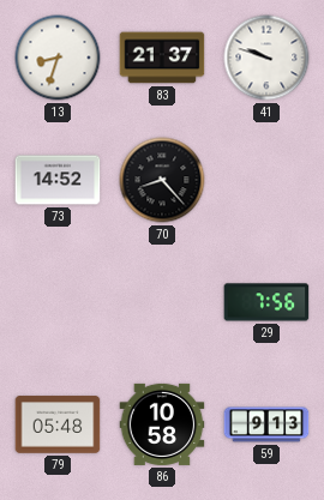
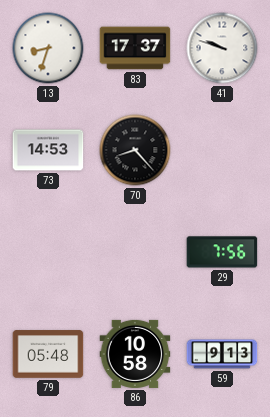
83: 21:37 -> 17:37
73: 14:52 -> 14:53
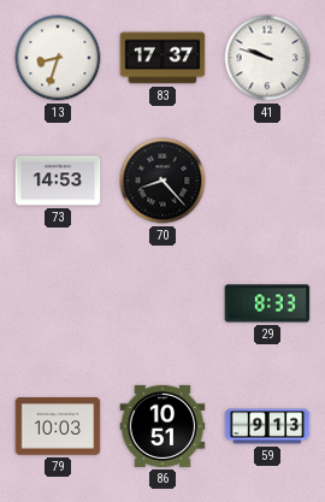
29: 7:56 -> 8:33
79: 05:48 -> 10:03
86: 10:58 -> 10:51
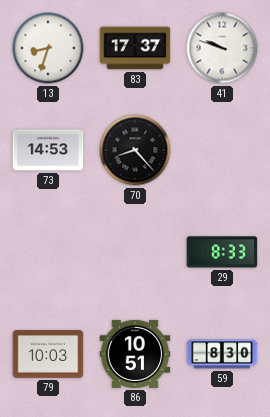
59: 9:13 -> 8:30
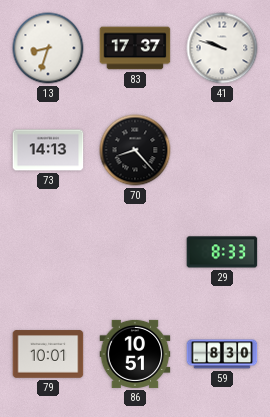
73: 14:53 -> 14:13
79: 10:03 -> 10:01
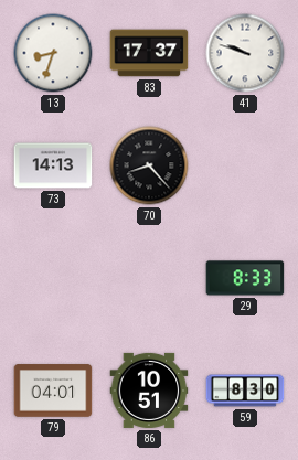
79: 10:01 -> 04:01
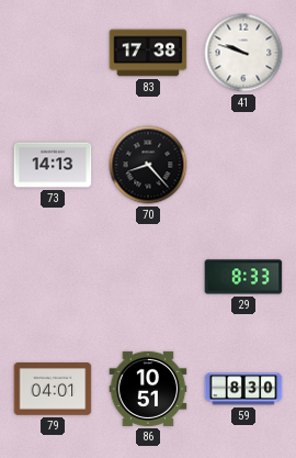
13: 8:33 -> none
83: 17:37 -> 17:38
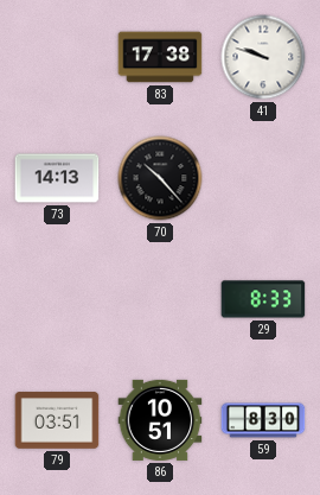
70: 8:23 -> 10:23
79: 04:01 -> 03:51
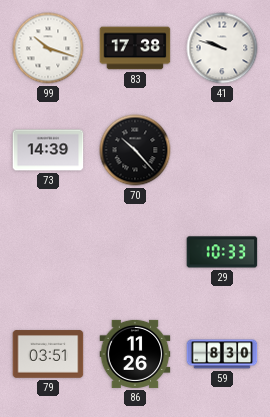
99: none -> 10:18
73: 14:13 -> 14:39
29: 8:33 -> 10:33
86: 10:51 -> 11:26
